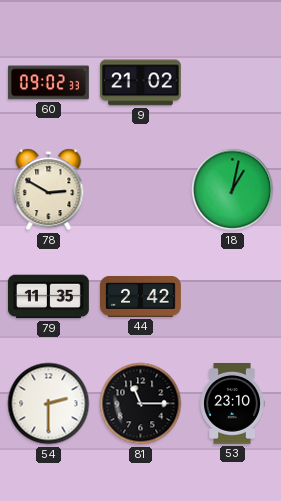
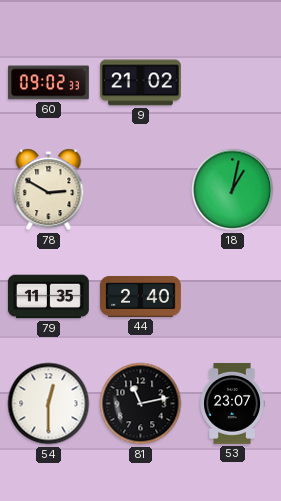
44: 2:42 -> 2:40
54: 2:30 -> 12:30
81: 11:15 -> 11:13
53: 23:10 -> 23:07
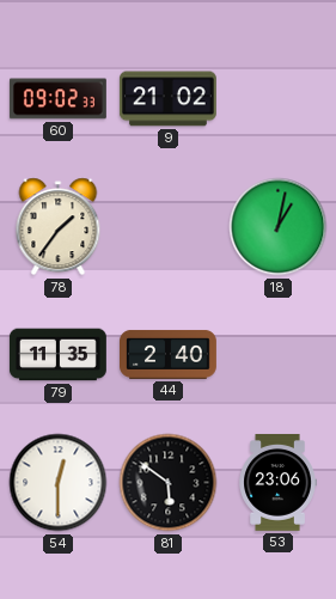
78: 2:50 -> 1:36
81: 11:13 -> 5:51
53: 23:07 -> 23:06
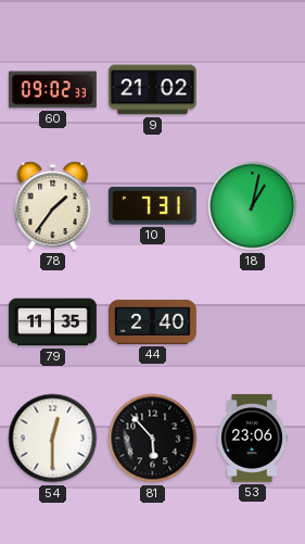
10: none -> 7:31
81: 5:51 -> 5:53
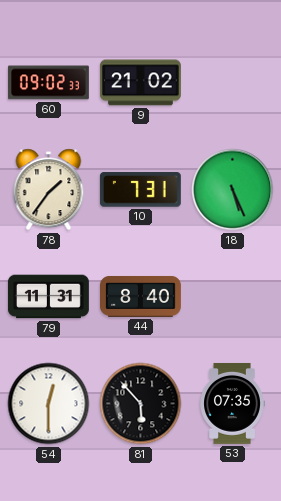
18: 1:02 -> 5:26
79: 11:35 -> 11:31
44: 2:40 -> 8:40
53: 23:06 -> 07:35
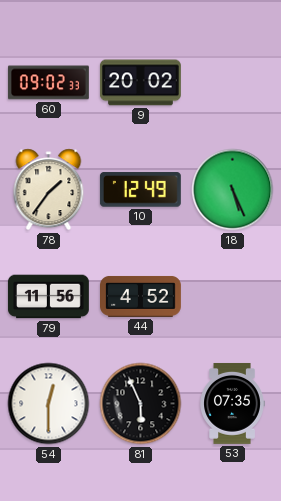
9: 21:02 -> 20:02
10: 7:31 -> 12:49
79: 11:31 -> 11:56
44: 8:40 -> 4:52
81: 5:53 -> 5:56
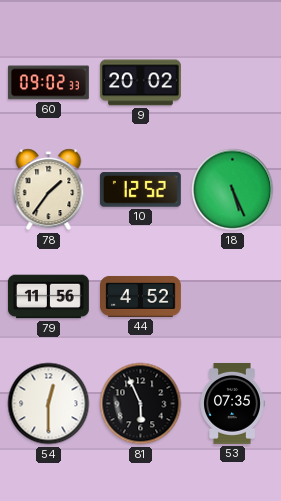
10: 12:49 -> 12:52
